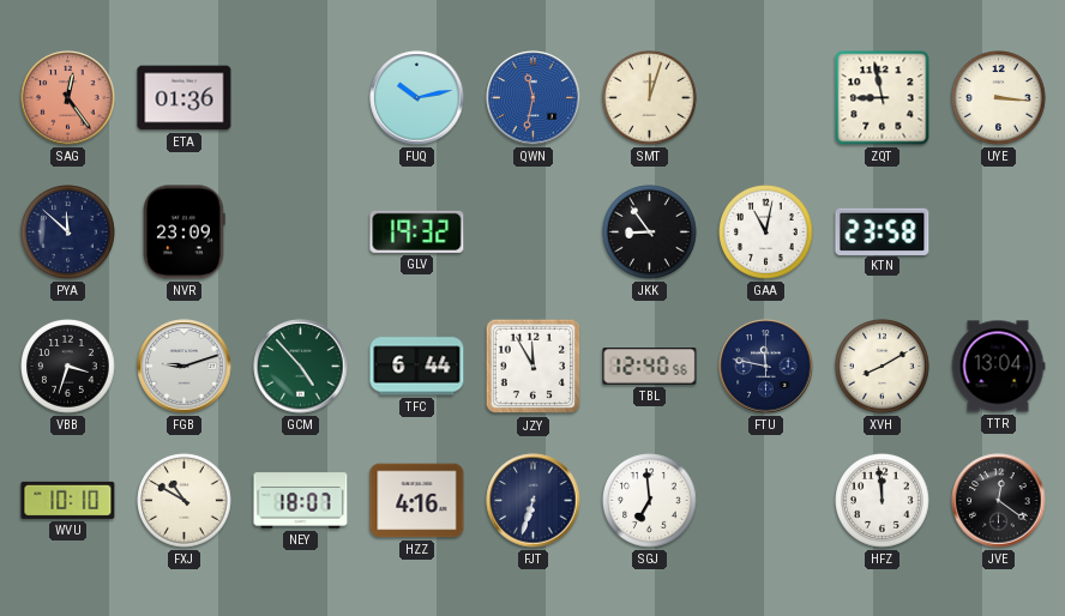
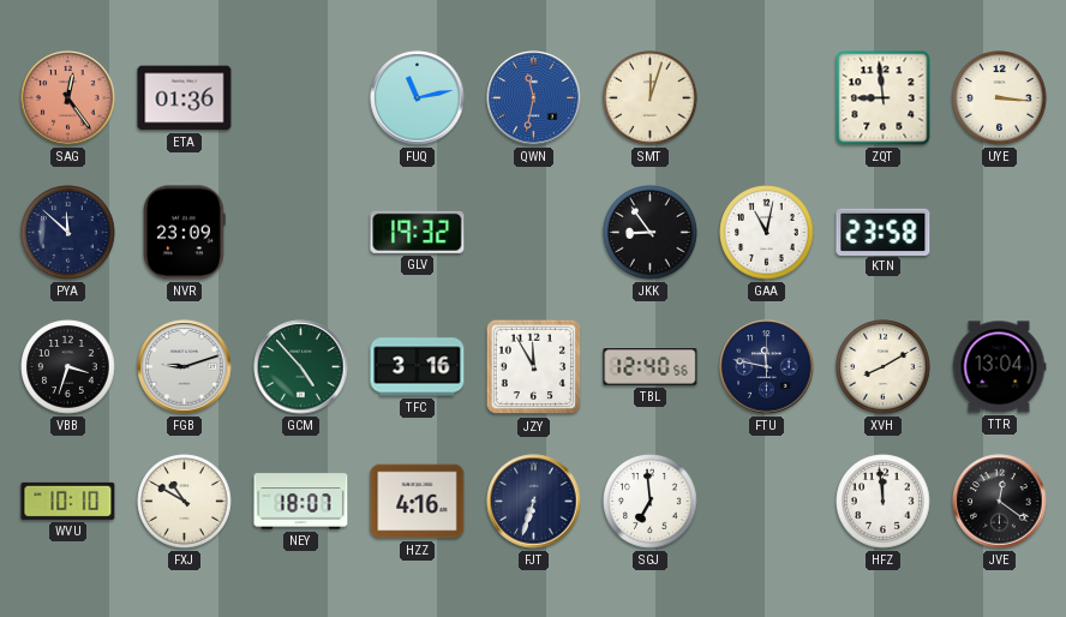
FUQ: 10:13 -> 11:13
ZQT: 8:58 -> 8:59
TFC: 6:44 -> 3:16
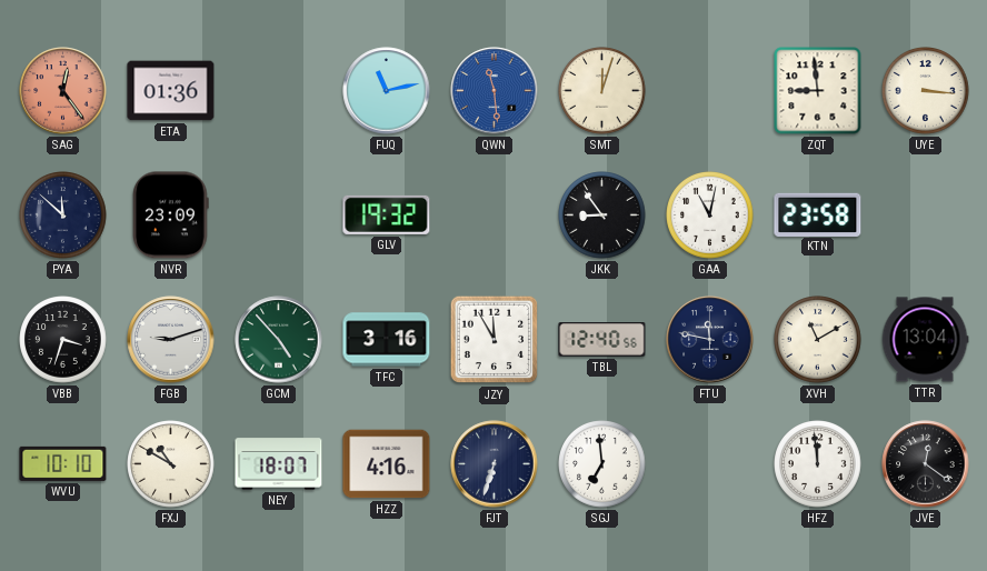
QWN: 11:32 -> 11:29
XVH: 8:10 -> 11:10
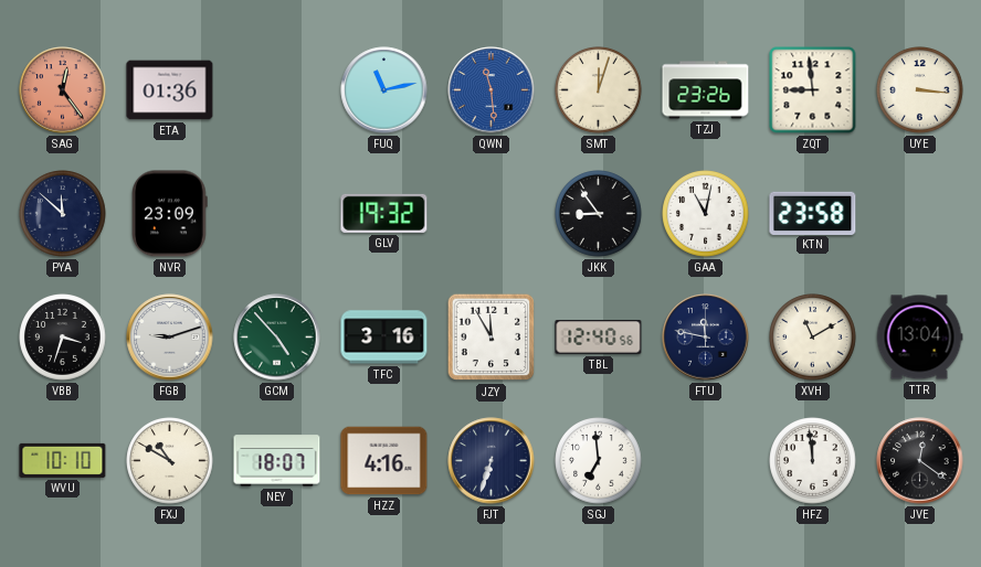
TZJ: none -> 23:26
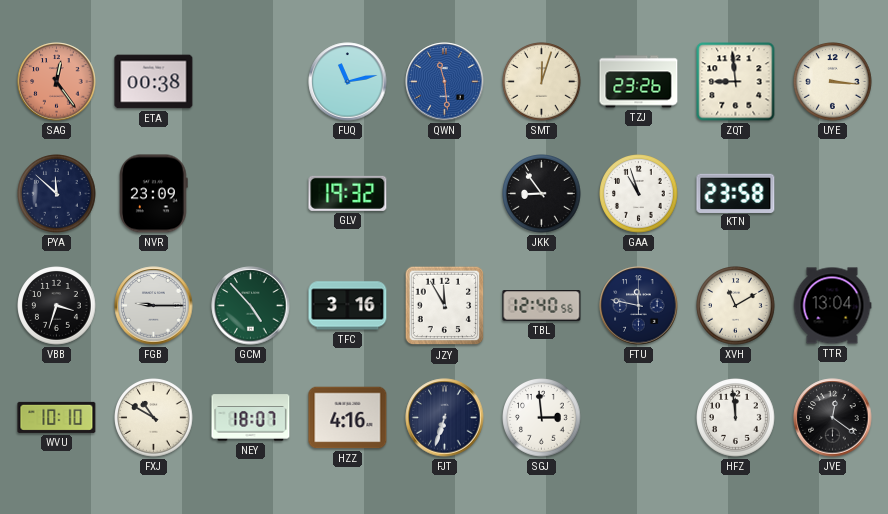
ETA: 01:36 -> 00:38
GAA: 11:02 -> 10:57
FGB: 9:12 -> 9:15
SGJ: 6:59 -> 2:59
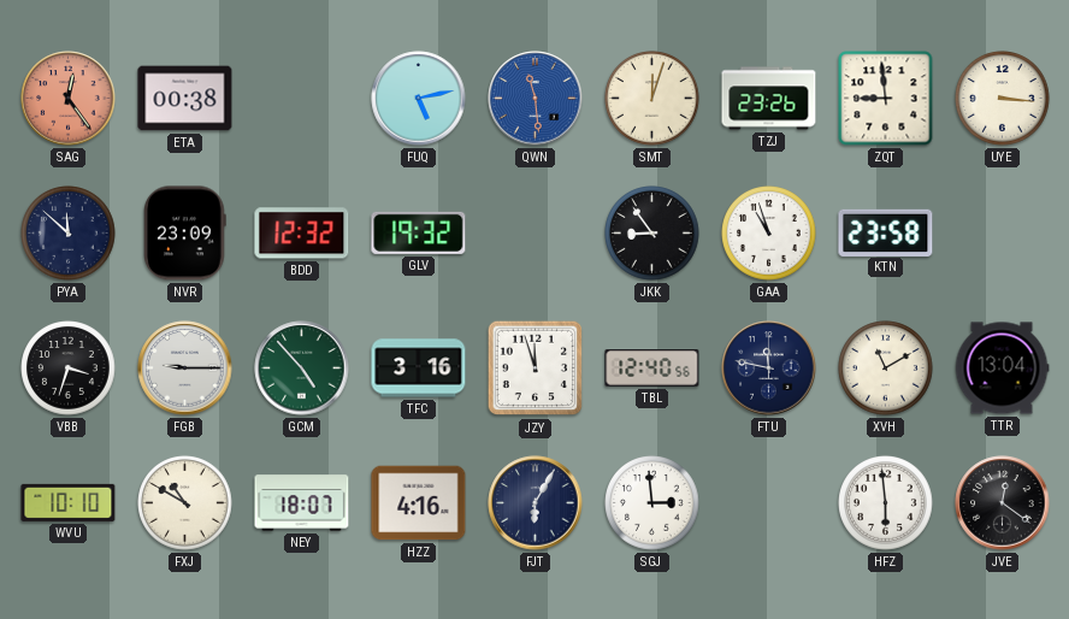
FUQ: 11:13 -> 5:13
BDD: none -> 12:32
JZY: 11:55 -> 11:57
FJT: 6:33 -> 6:05
HFZ: 11:59 -> 5:59
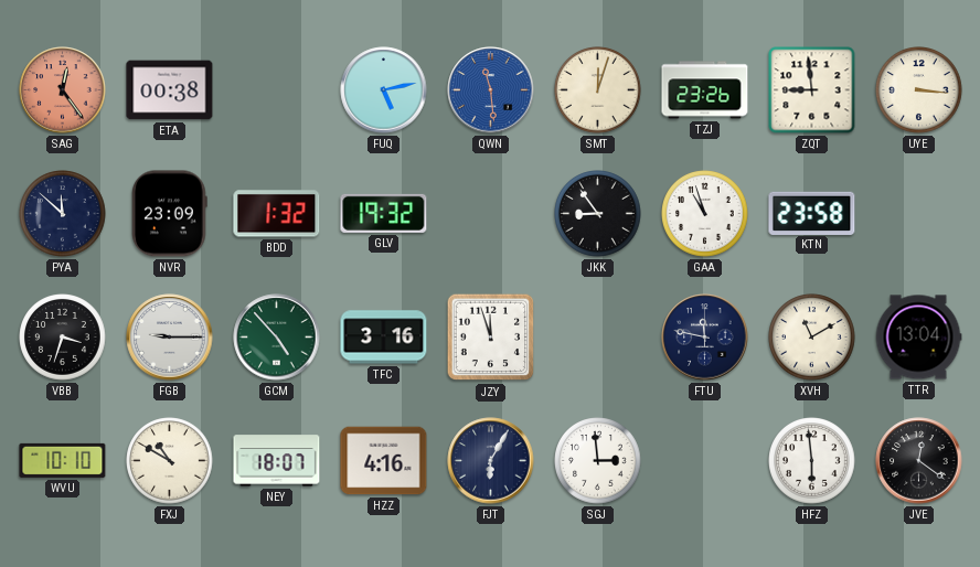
BDD: 12:32 -> 1:32
TBL: 12:40 -> none
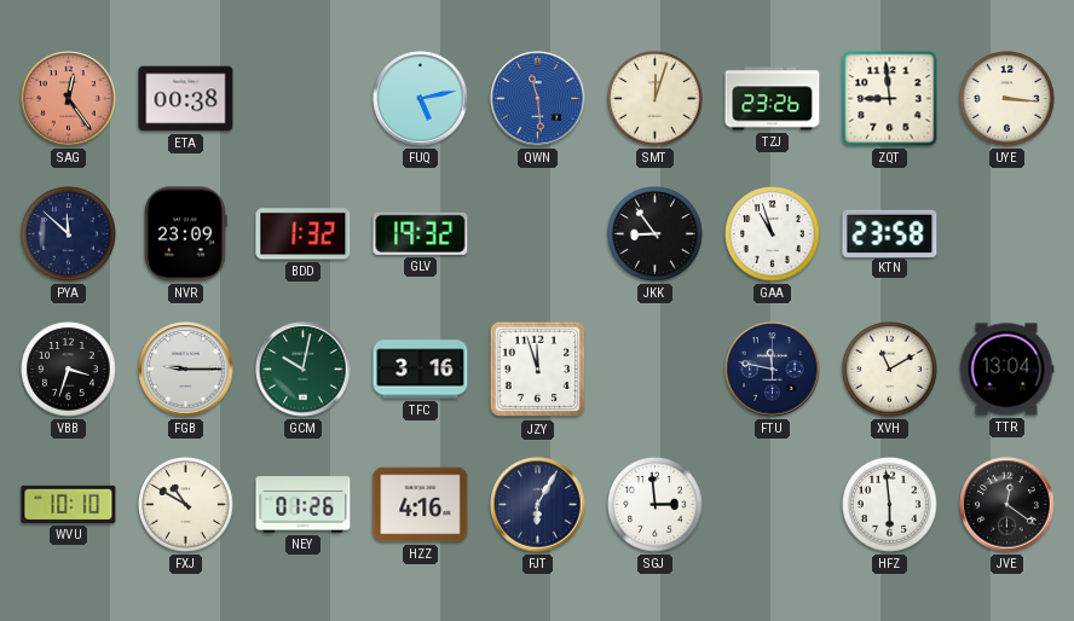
GCM: 4:53 -> 10:02
NEY: 18:07 -> 01:26
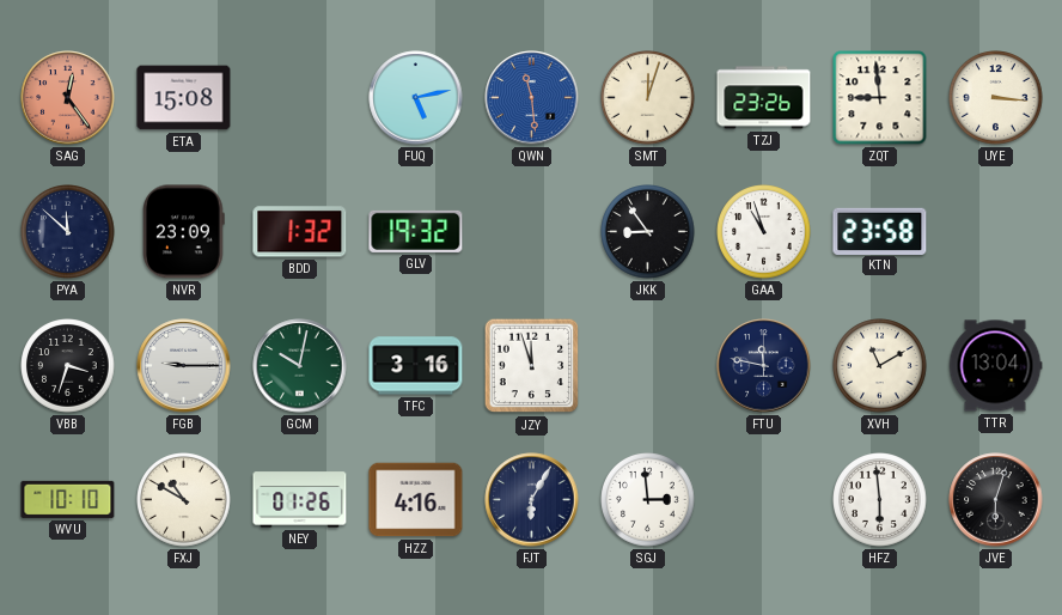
ETA: 00:38 -> 15:08
JVE: 12:21 -> 6:03
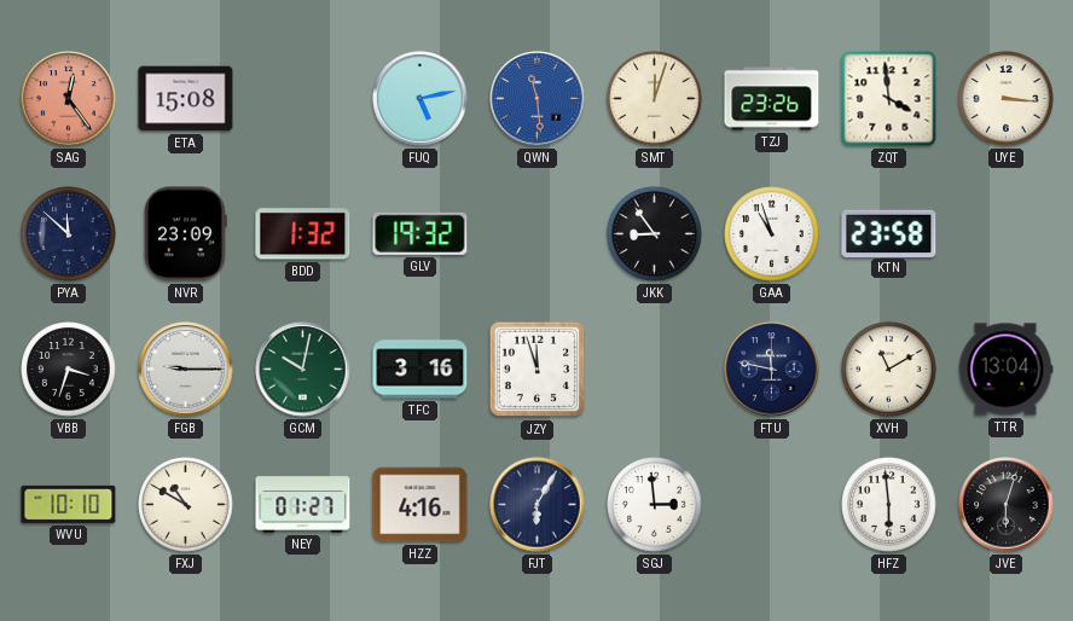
ZQT: 8:59 -> 3:59
NEY: 01:26 -> 01:27
